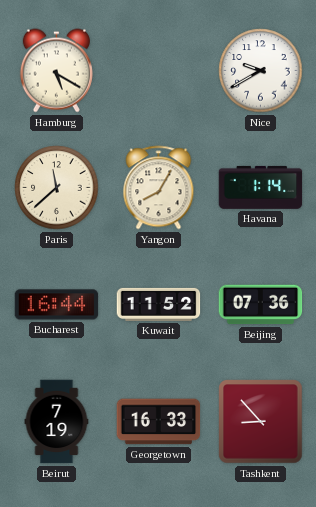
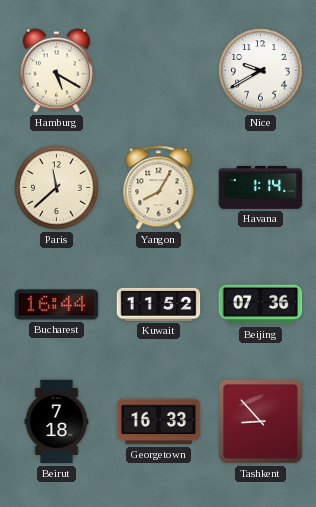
Beirut: 7:19 -> 7:18
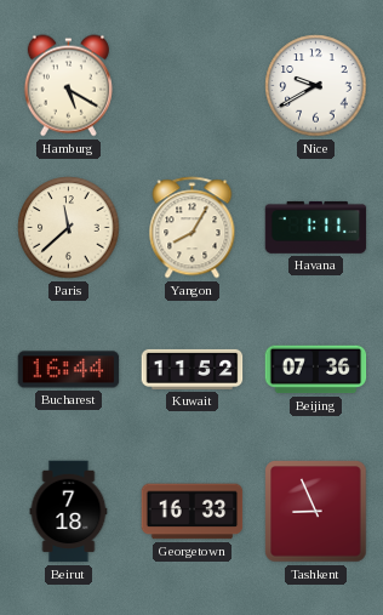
Havana: 1:14 -> 1:11
Tashkent: 8:53 -> 8:56
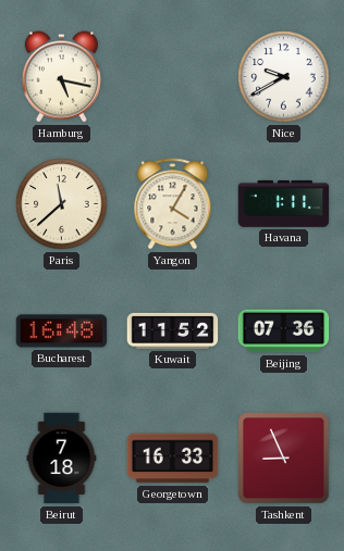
Hamburg: 5:20 -> 5:17
Yangon: 8:05 -> 4:05
Bucharest: 16:44 -> 16:48
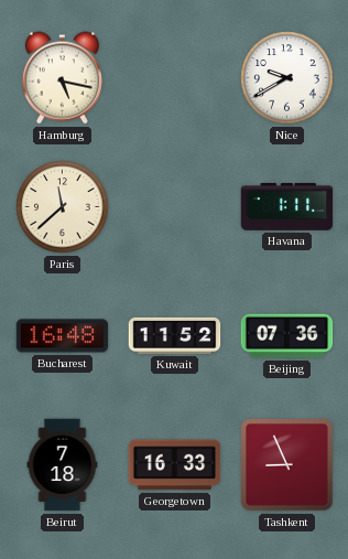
Yangon: 4:05 -> none
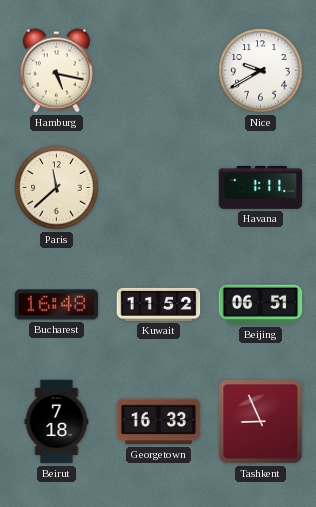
Beijing: 07:36 -> 06:51
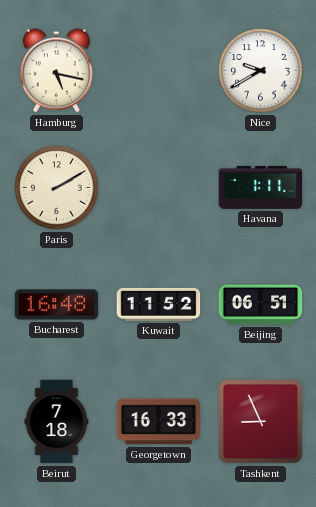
Paris: 11:38 -> 2:10
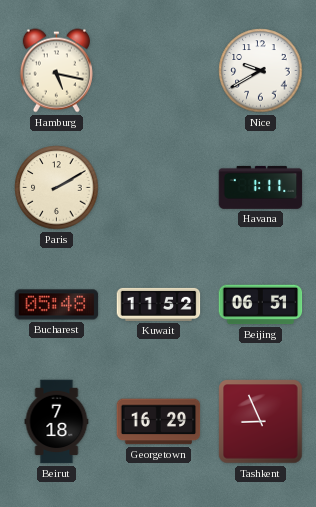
Bucharest: 16:48 -> 05:48
Georgetown: 16:33 -> 16:29
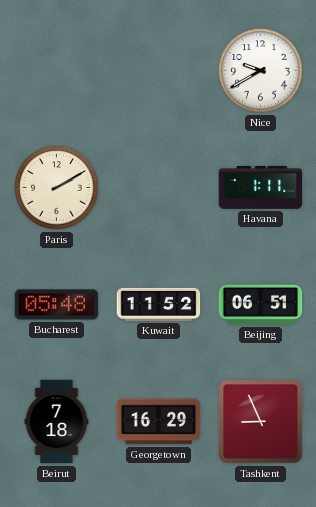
Hamburg: 5:17 -> none
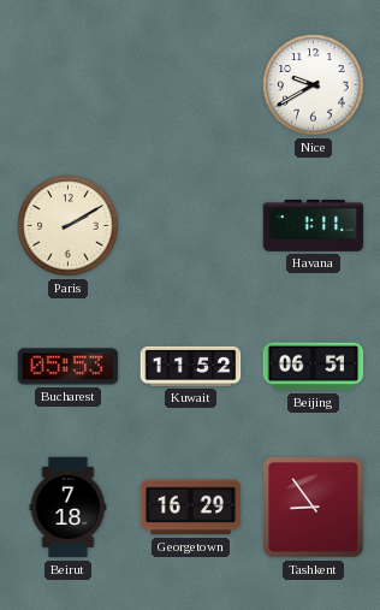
Bucharest: 05:48 -> 05:53
Tashkent: 8:56 -> 8:54
